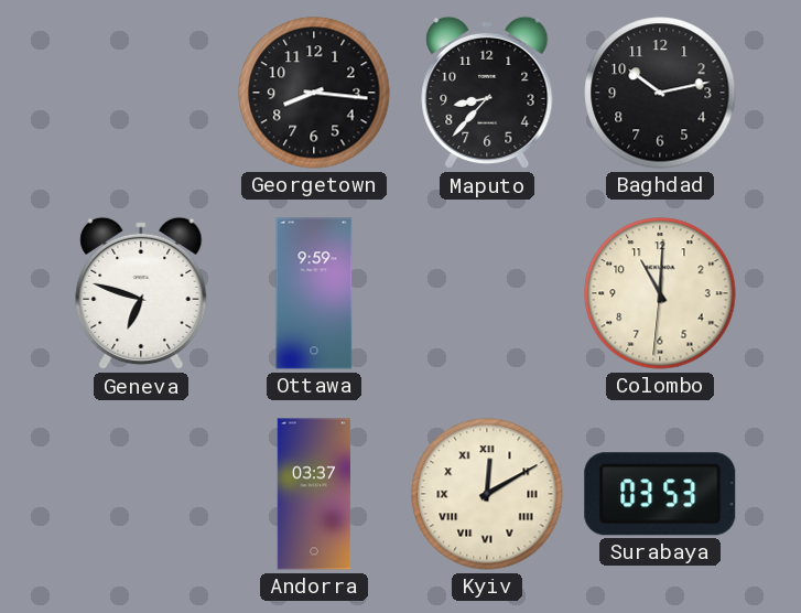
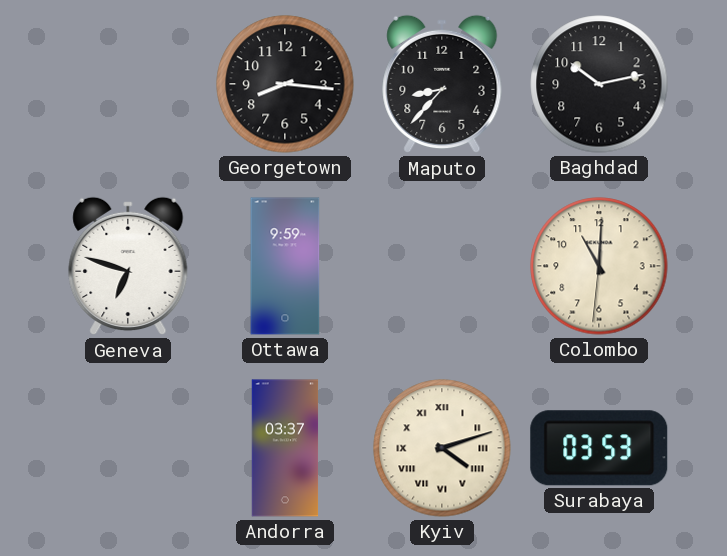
Kyiv: 12:10 -> 4:12
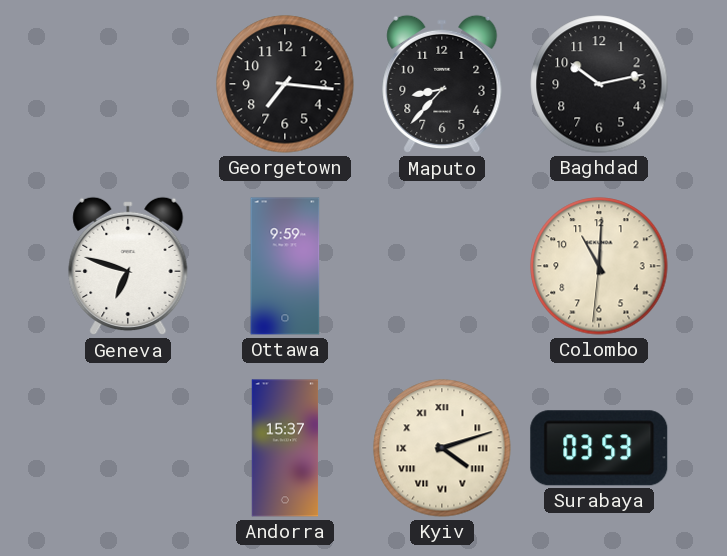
Georgetown: 8:16 -> 7:16
Andorra: 03:37 -> 15:37
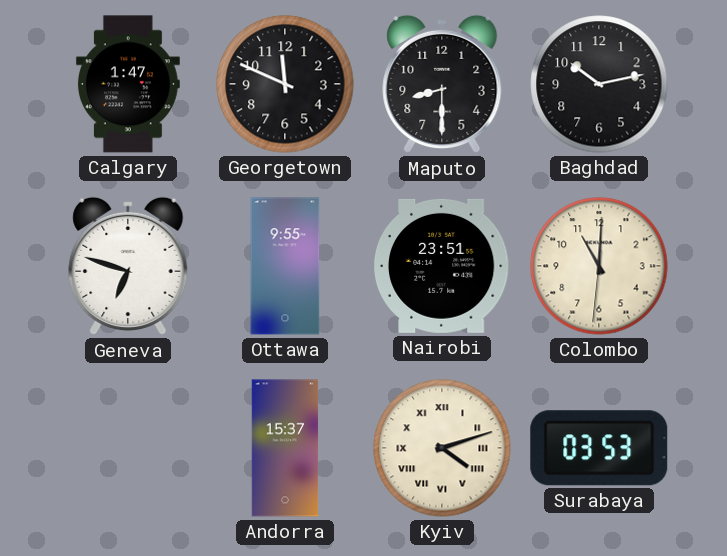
Calgary: none -> 1:47
Georgetown: 7:16 -> 11:49
Maputo: 8:37 -> 8:30
Ottawa: 9:59 -> 9:55
Nairobi: none -> 23:51
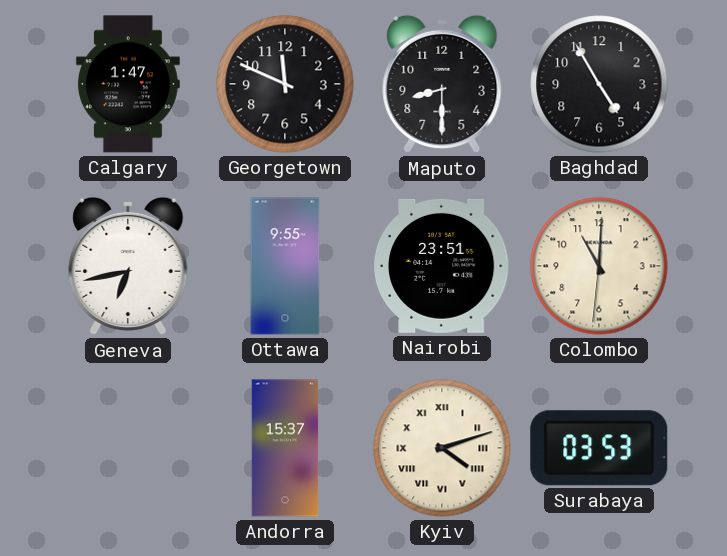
Baghdad: 10:13 -> 4:55
Geneva: 6:48 -> 6:43
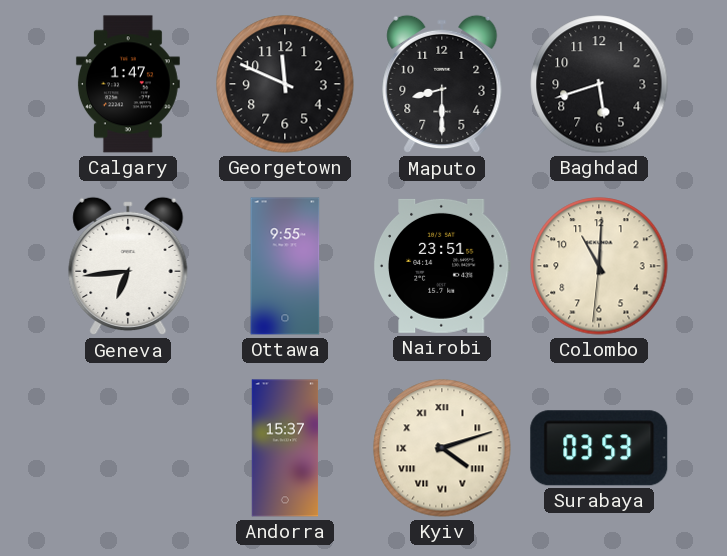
Baghdad: 4:55 -> 5:42
Geneva: 6:43 -> 6:44
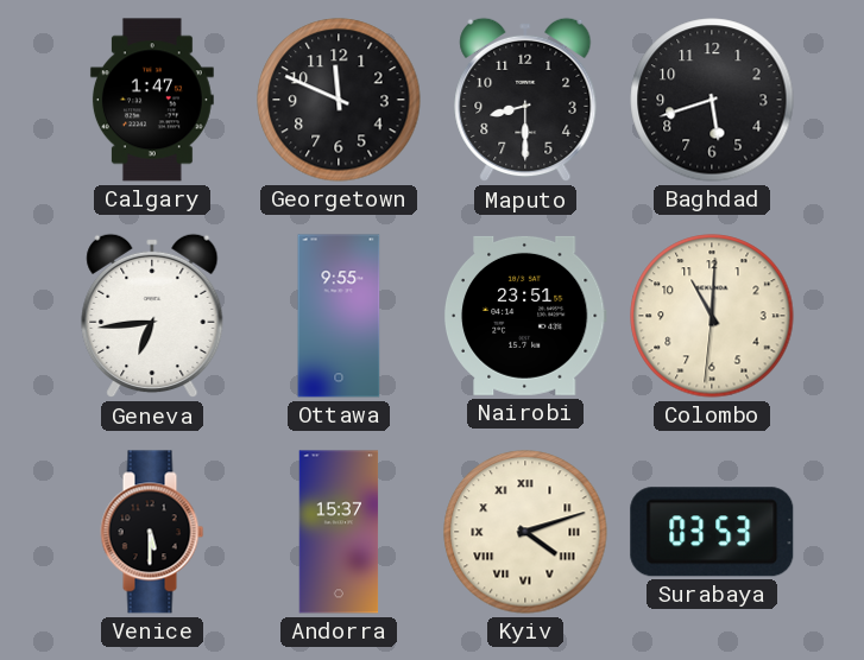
Venice: none -> 5:30
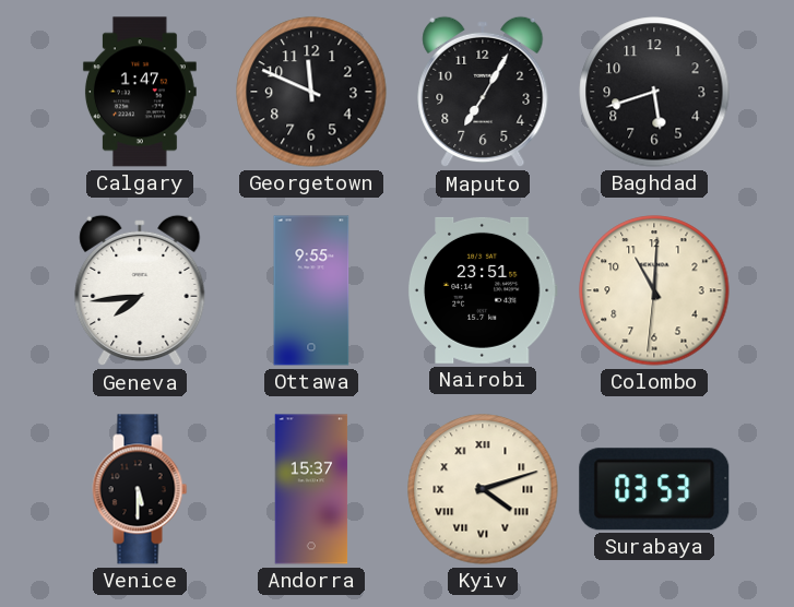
Maputo: 8:30 -> 7:05
Geneva: 6:44 -> 7:44
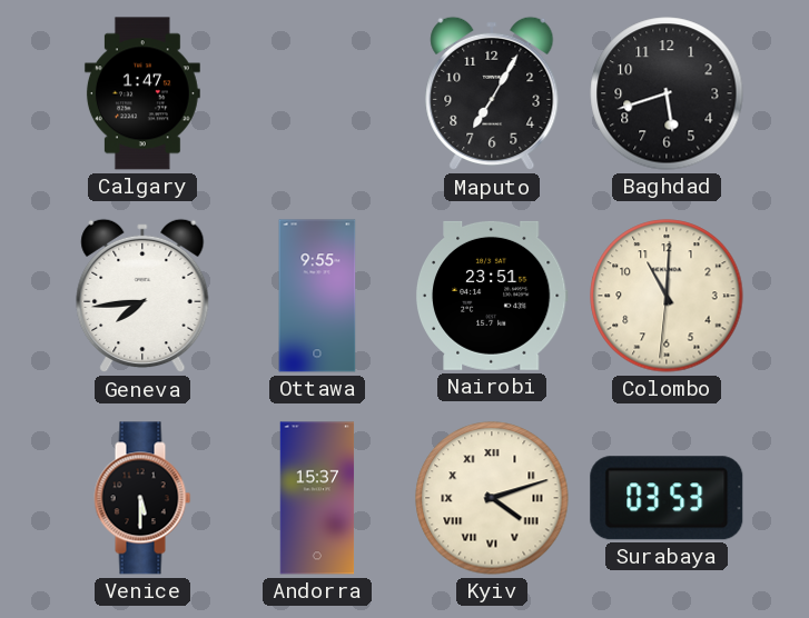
Georgetown: 11:49 -> none
